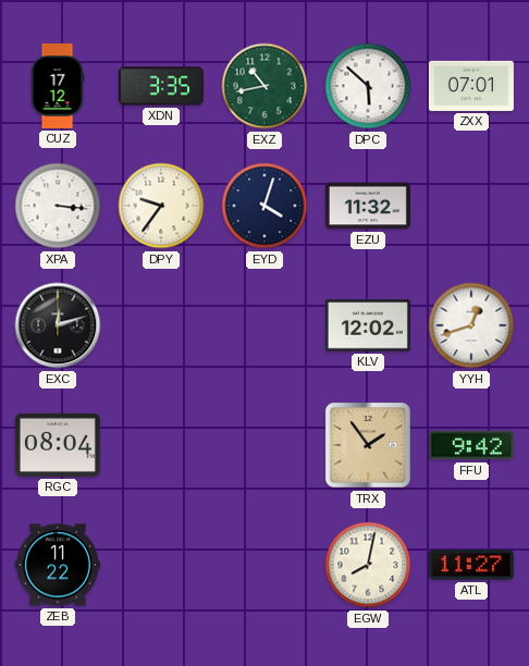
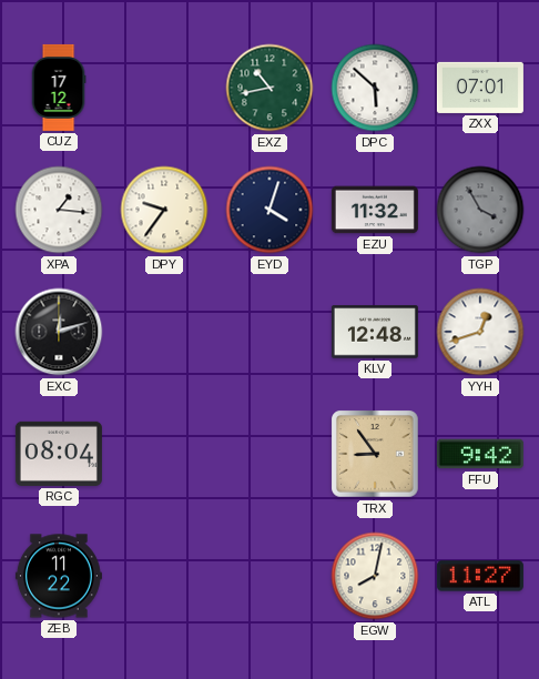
XDN: 3:35 -> none
XPA: 3:16 -> 1:16
TGP: none -> 3:55
KLV: 12:02 -> 12:48
TRX: 1:54 -> 8:54
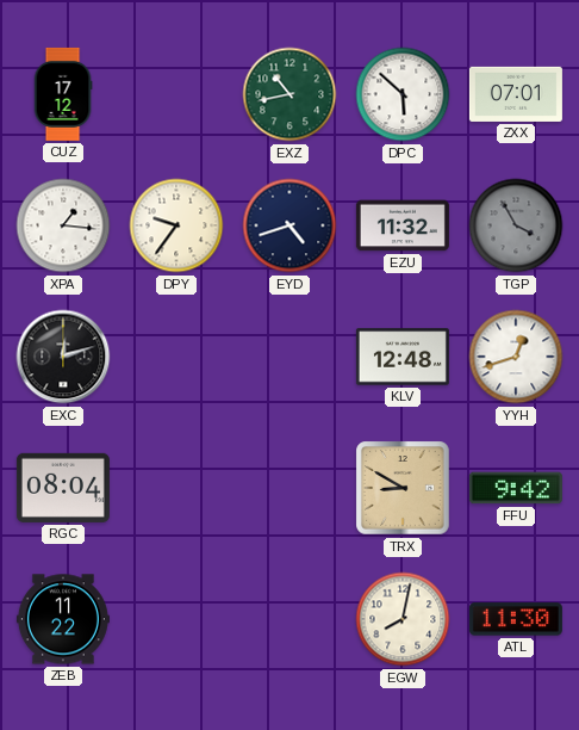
EYD: 4:03 -> 4:42
TRX: 8:54 -> 8:50
ATL: 11:27 -> 11:30
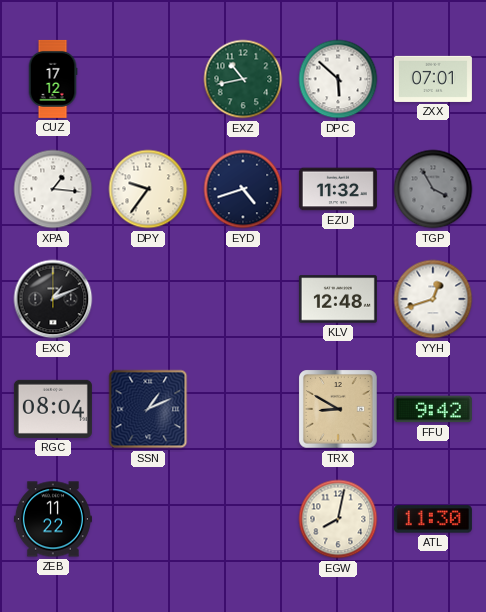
EXC: 12:12 -> 1:11
SSN: none -> 1:11
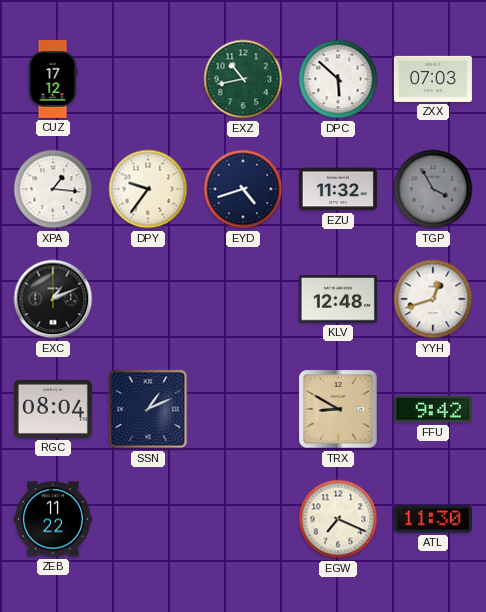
ZXX: 07:01 -> 07:03
EGW: 8:02 -> 7:19
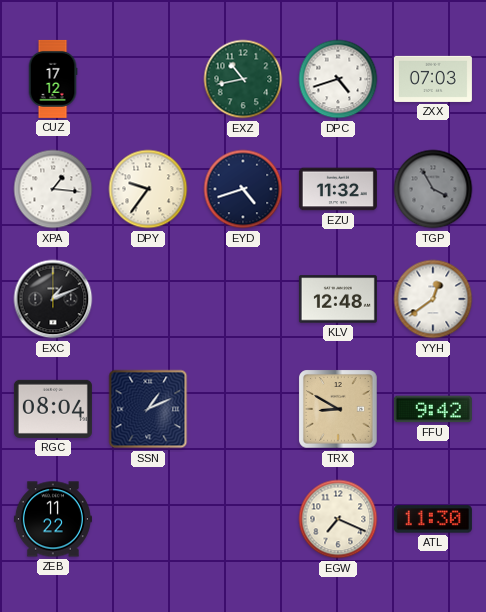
DPC: 5:52 -> 4:42
YYH: 12:42 -> 12:39
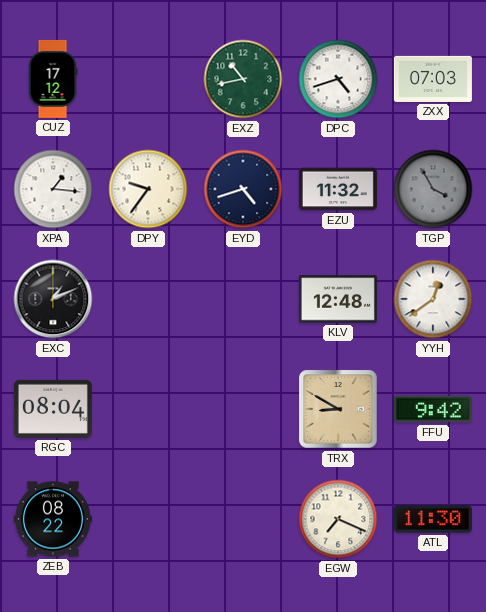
SSN: 1:11 -> none
ZEB: 11:22 -> 08:22
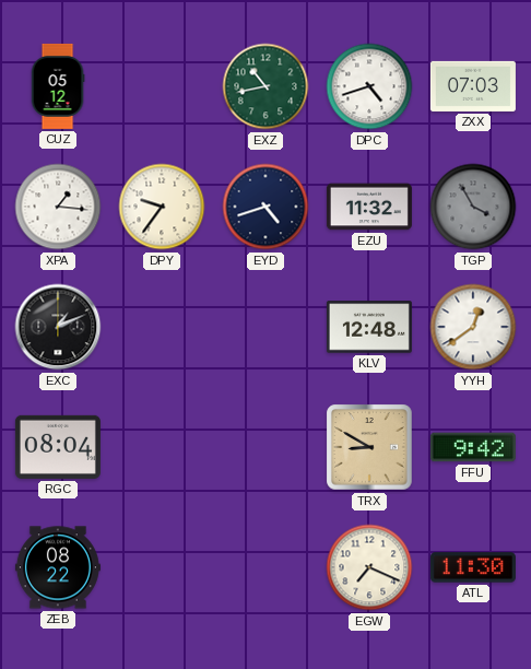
CUZ: 17:12 -> 05:12
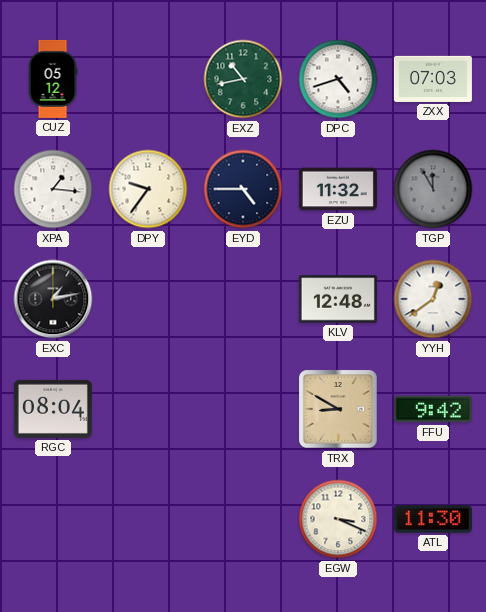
EYD: 4:42 -> 4:45
TGP: 3:55 -> 11:55
EXC: 1:11 -> 1:13
ZEB: 08:22 -> none
EGW: 7:19 -> 3:19
